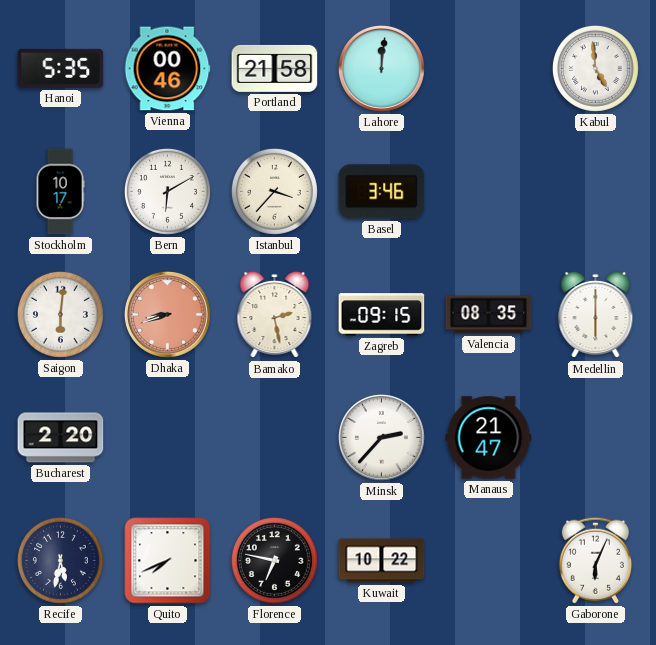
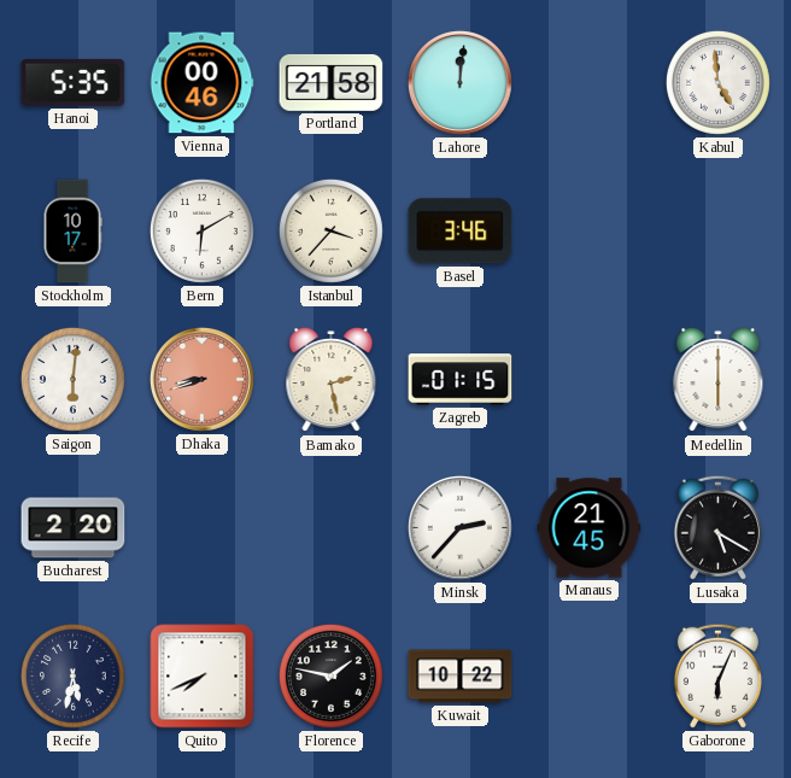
Zagreb: 09:15 -> 01:15
Valencia: 08:35 -> none
Manaus: 21:47 -> 21:45
Lusaka: none -> 5:20
Florence: 6:47 -> 1:47
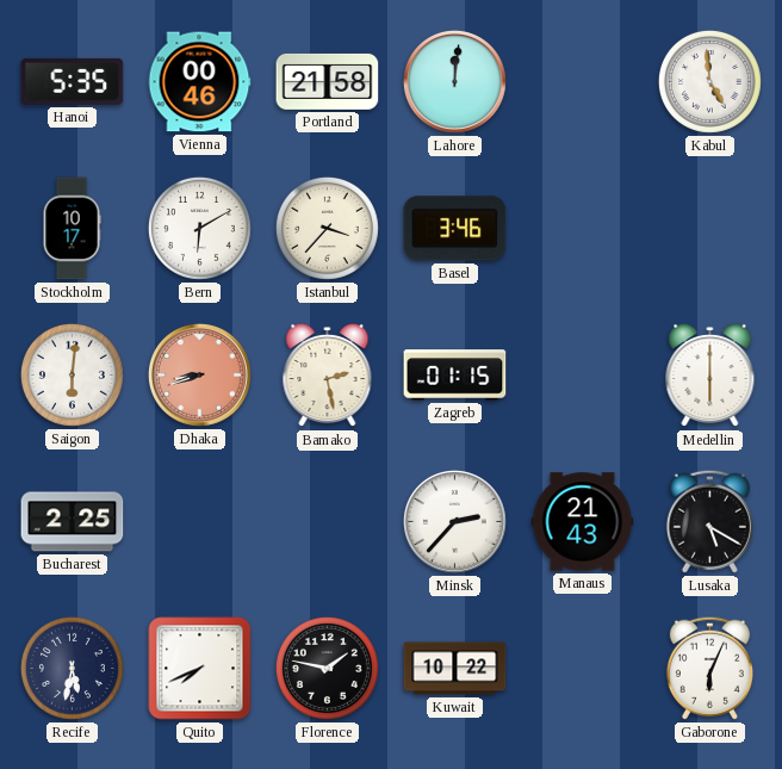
Bucharest: 2:20 -> 2:25
Manaus: 21:45 -> 21:43
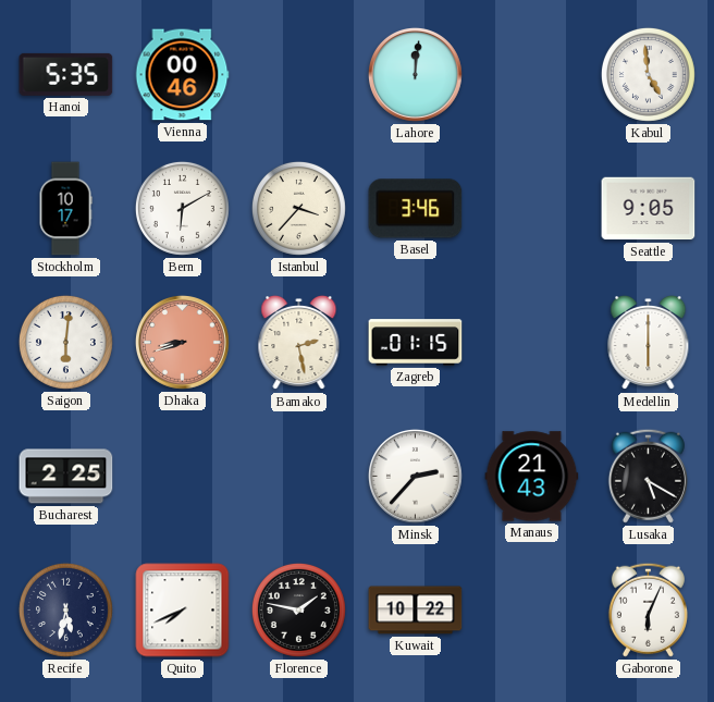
Portland: 21:58 -> none
Seattle: none -> 9:05
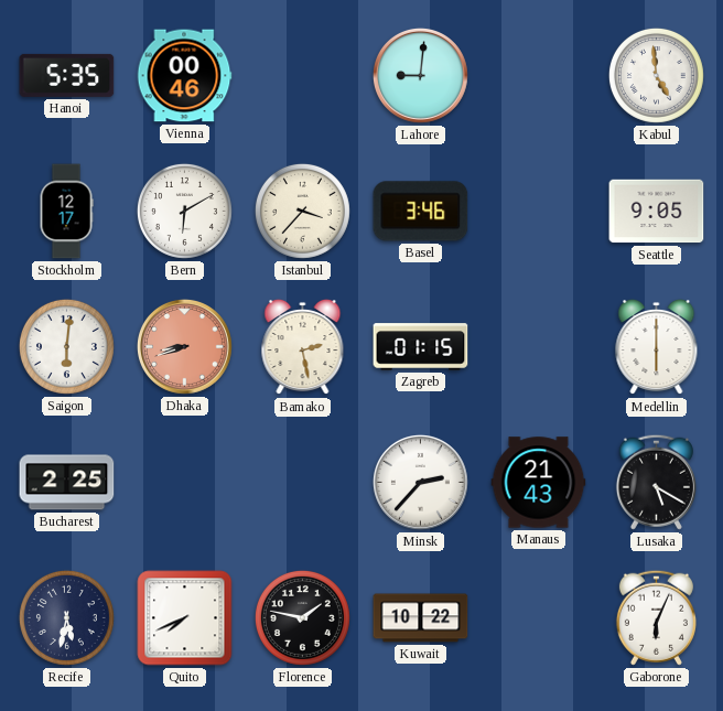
Lahore: 12:01 -> 9:01
Stockholm: 10:17 -> 12:17
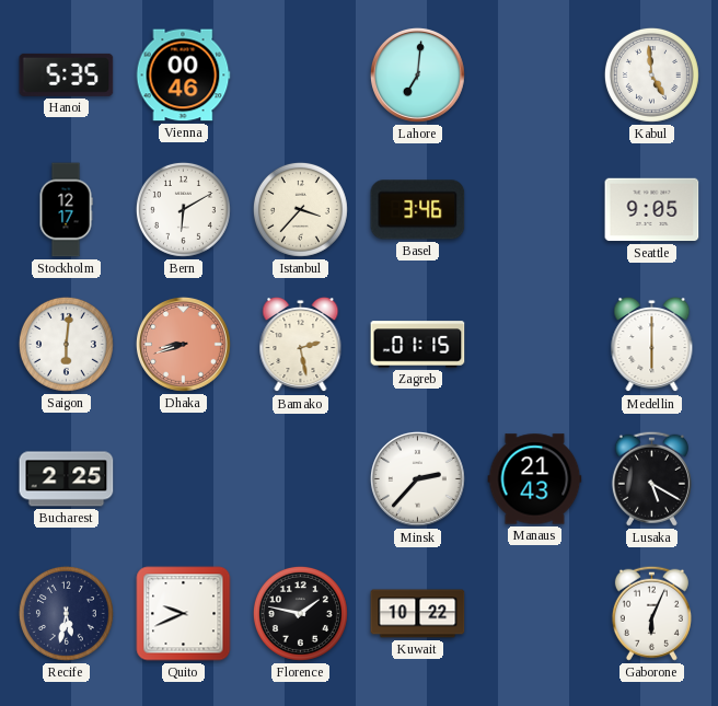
Lahore: 9:01 -> 7:01
Quito: 7:41 -> 9:41
